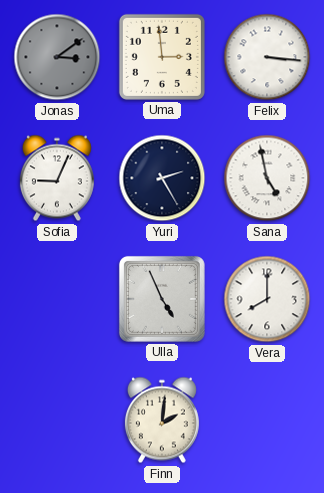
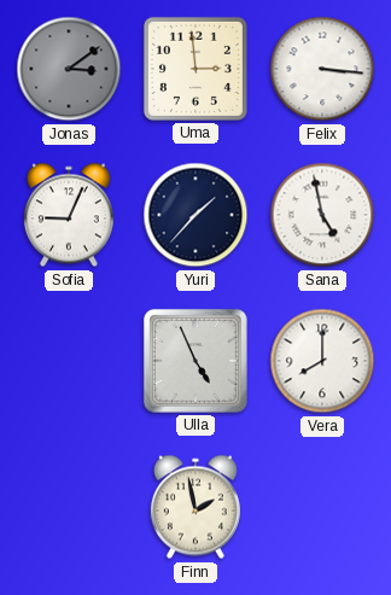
Yuri: 2:25 -> 1:37
Finn: 2:01 -> 1:58
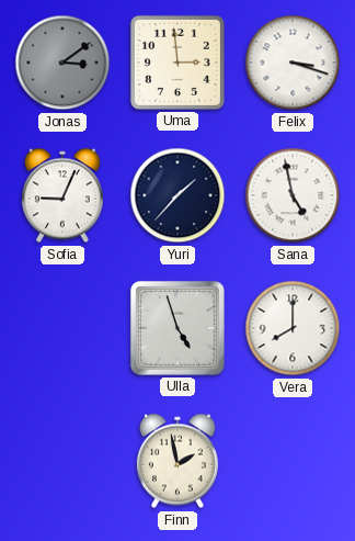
Felix: 3:16 -> 3:18
Ulla: 4:56 -> 4:57
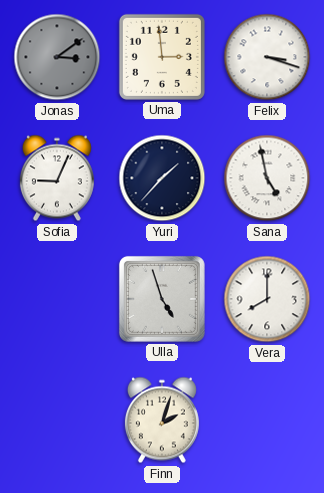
Finn: 1:58 -> 2:03
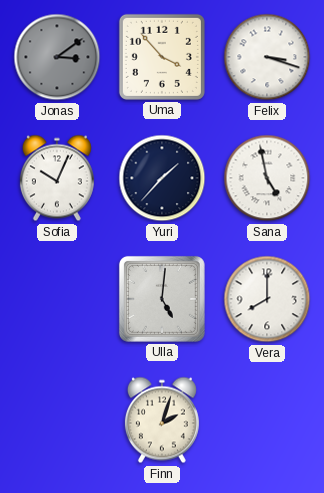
Uma: 2:59 -> 3:53
Sofia: 9:04 -> 10:04
Ulla: 4:57 -> 5:01
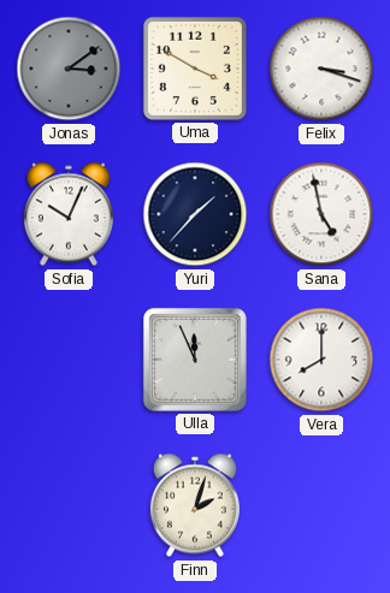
Uma: 3:53 -> 3:50
Ulla: 5:01 -> 11:56
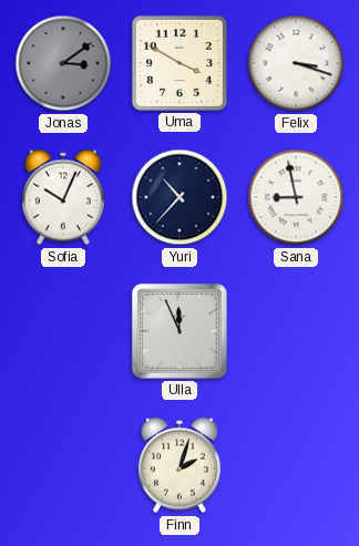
Yuri: 1:37 -> 10:37
Sana: 4:58 -> 8:58
Vera: 8:00 -> none
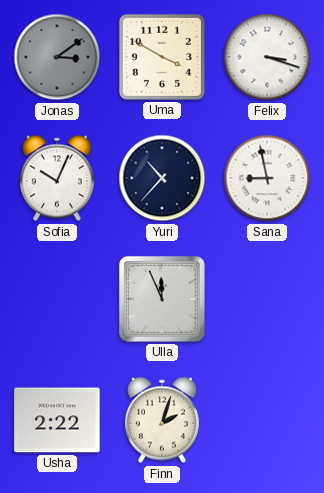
Usha: none -> 2:22
